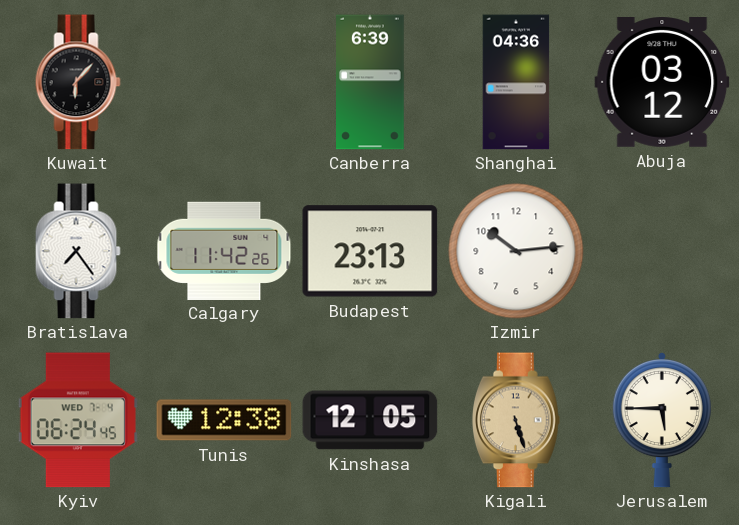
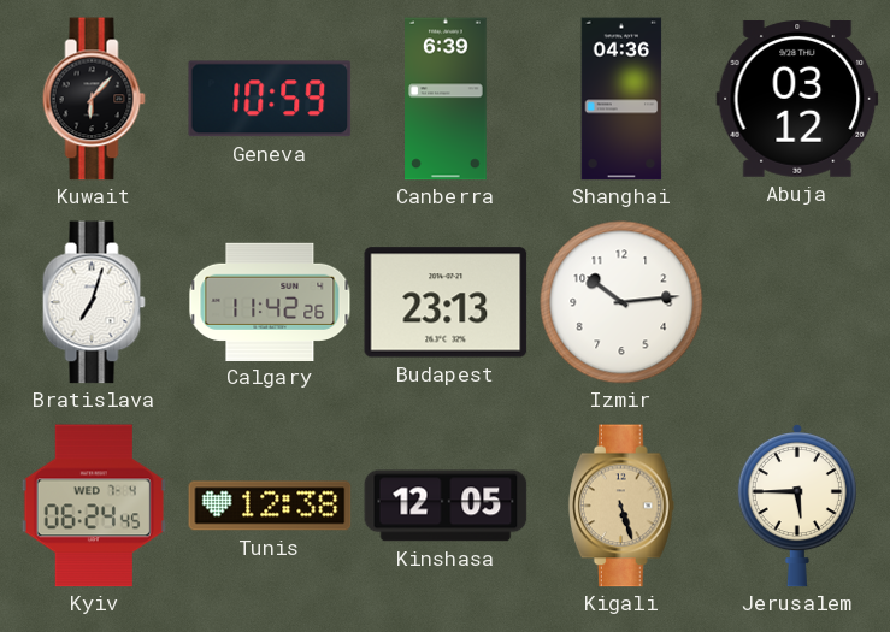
Geneva: none -> 10:59
Bratislava: 7:24 -> 7:03
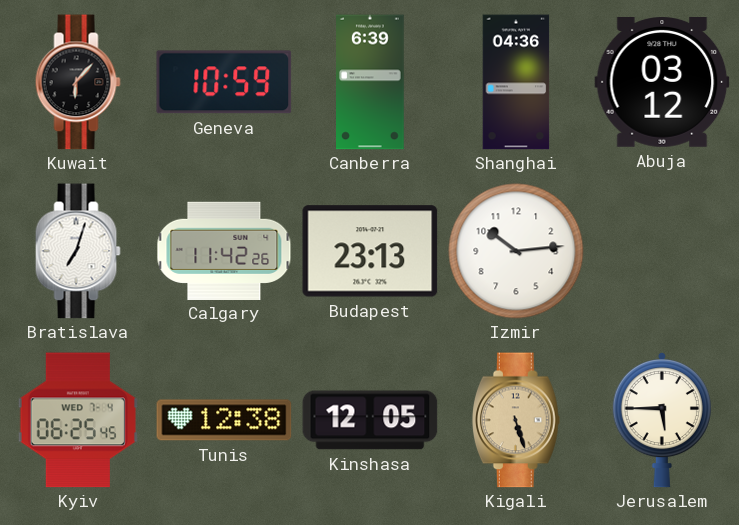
Kyiv: 06:24 -> 06:25
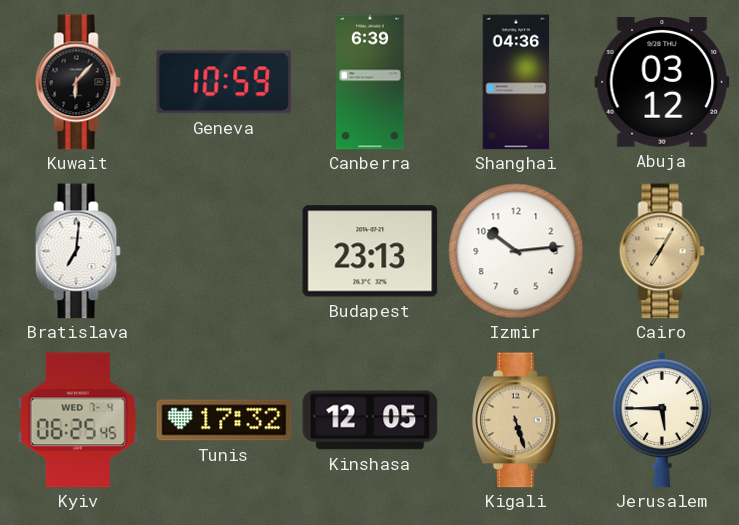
Bratislava: 7:03 -> 7:01
Calgary: 11:42 -> none
Cairo: none -> 7:05
Tunis: 12:38 -> 17:32
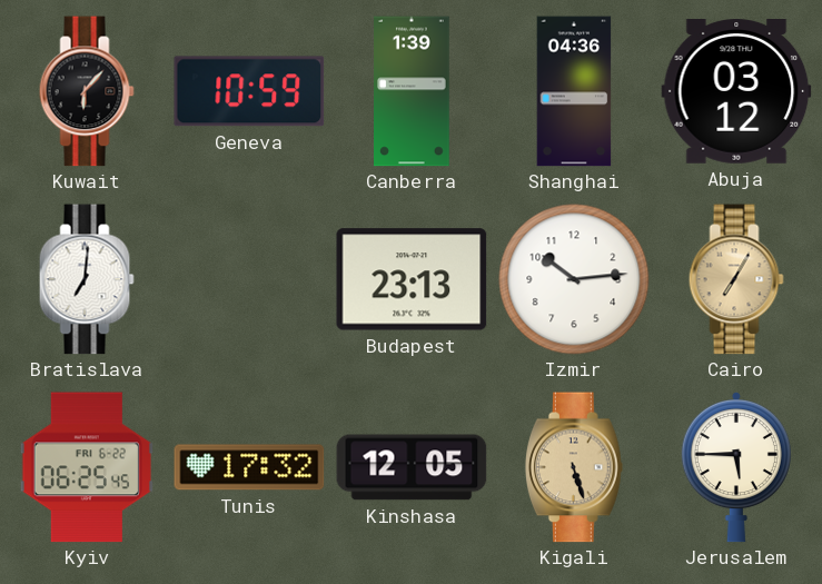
Canberra: 6:39 -> 1:39
Kyiv date: WED 7-4 -> FRI 6-22
